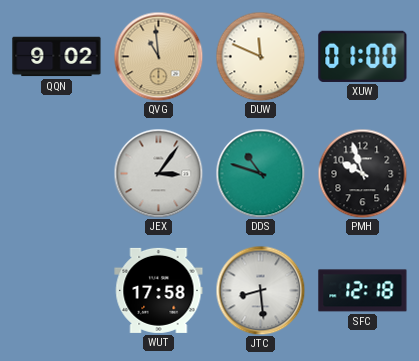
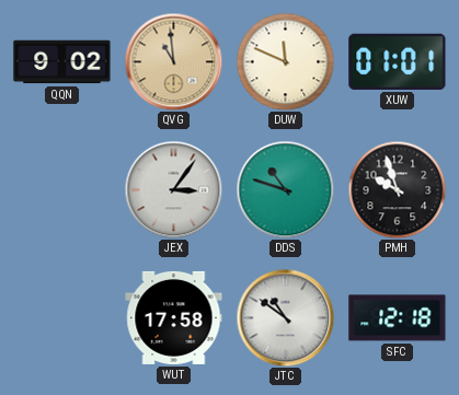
XUW: 01:00 -> 01:01
JTC: 8:29 -> 10:51
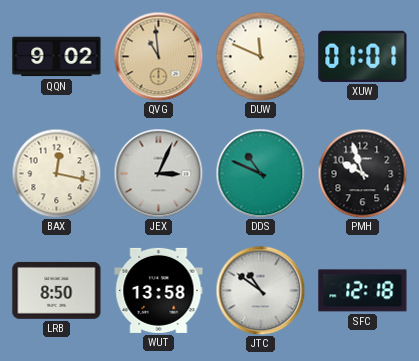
BAX: none -> 12:17
JEX: 3:06 -> 3:04
DDS: 10:48 -> 10:49
LRB: none -> 8:50
WUT: 17:58 -> 13:58
